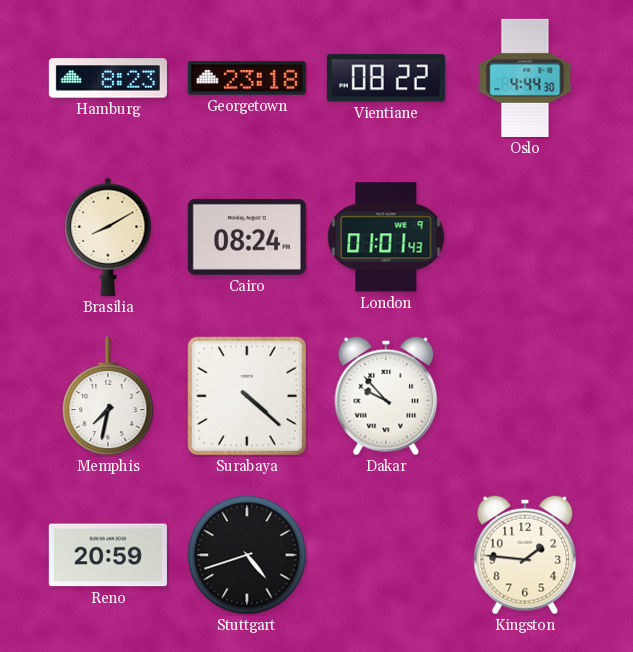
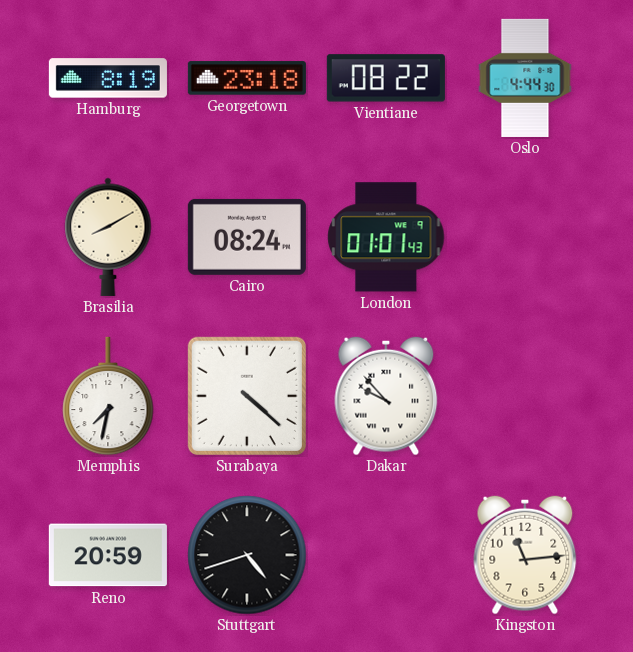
Hamburg: 8:23 -> 8:19
Kingston: 1:46 -> 11:14
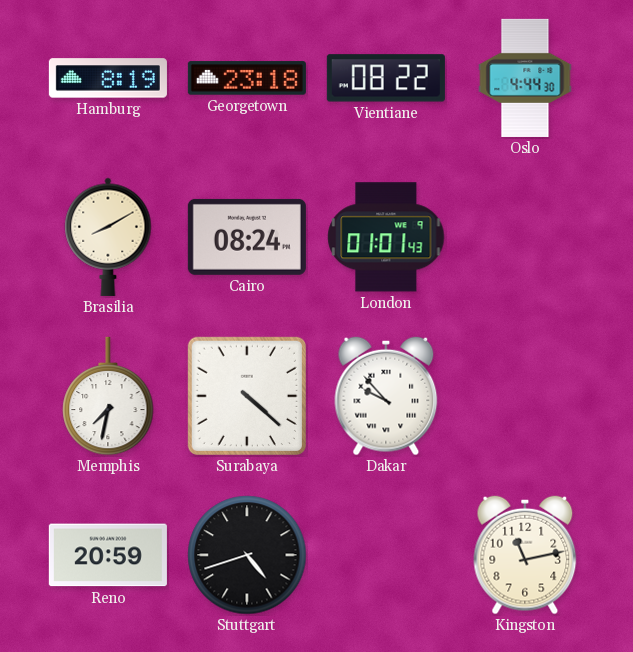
Kingston: 11:14 -> 11:13
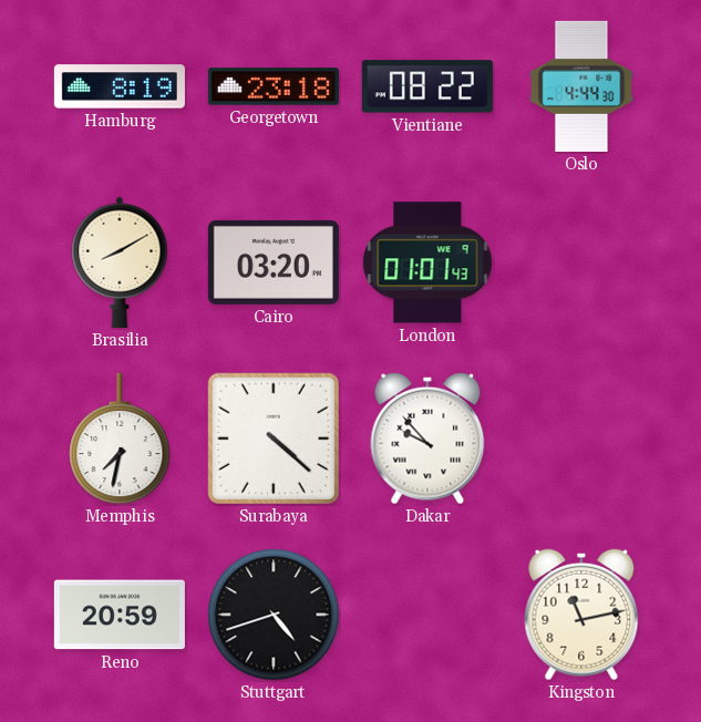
Cairo: 08:24 -> 03:20
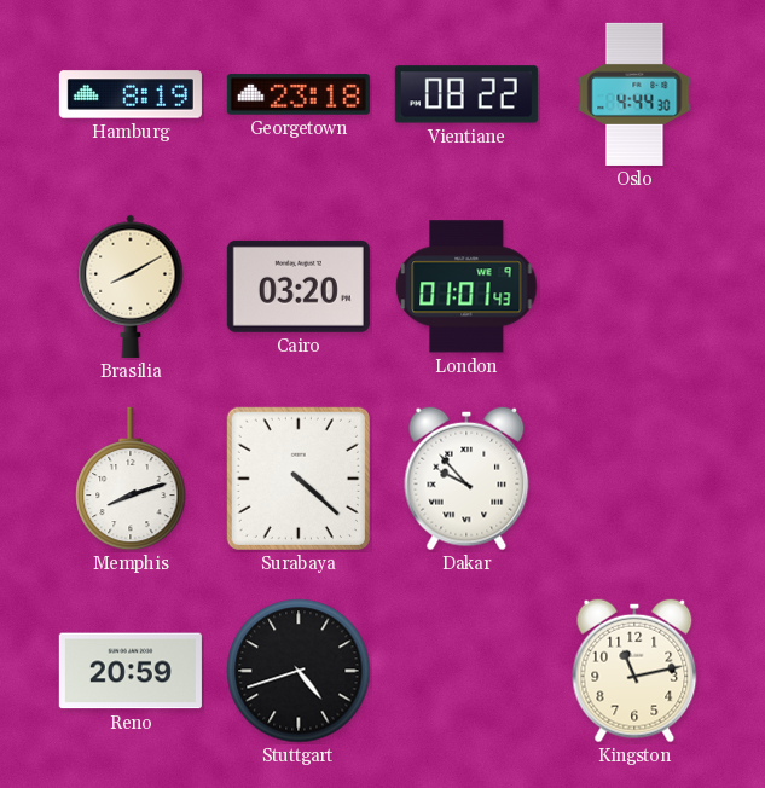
Memphis: 7:32 -> 8:12
